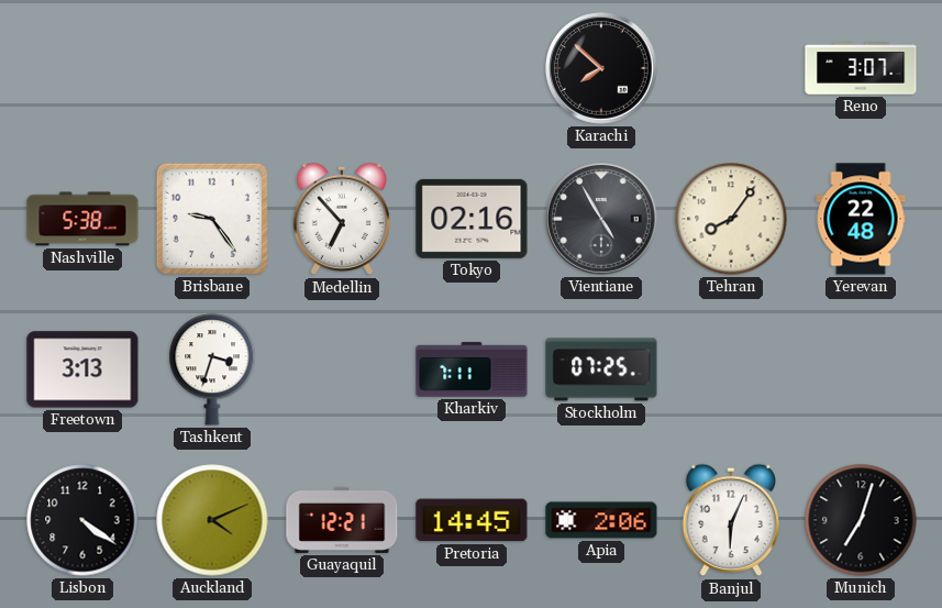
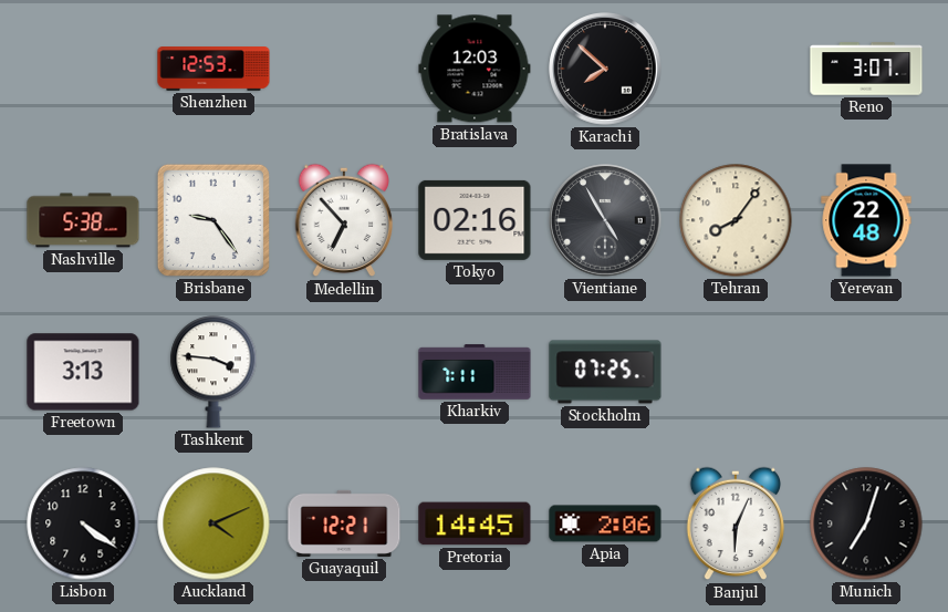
Shenzhen: none -> 12:53
Bratislava: none -> 12:03
Tashkent: 3:33 -> 3:46
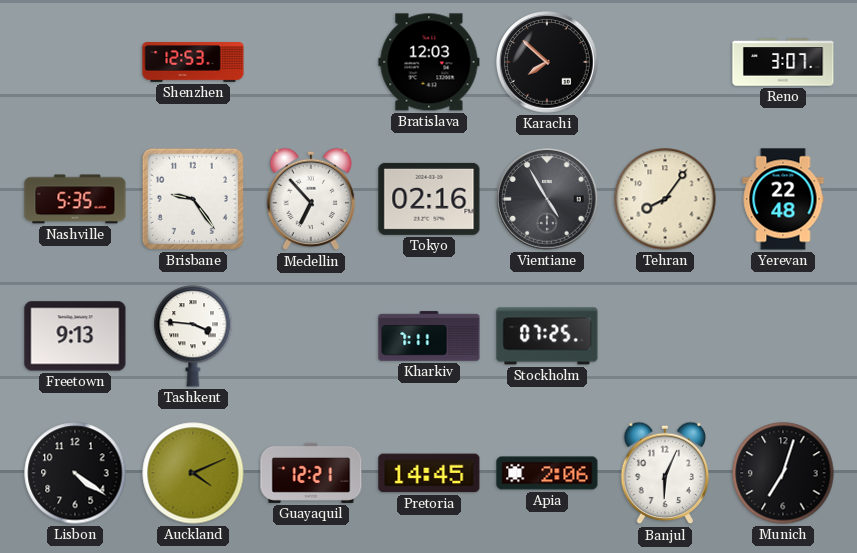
Nashville: 5:38 -> 5:35
Freetown: 3:13 -> 9:13
